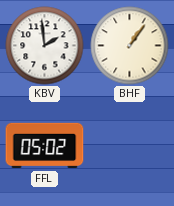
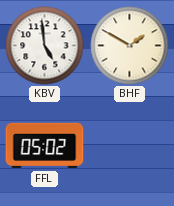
KBV: 1:59 -> 4:59
BHF: 1:06 -> 1:50
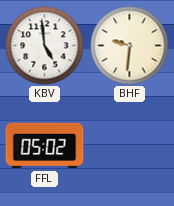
BHF: 1:50 -> 9:31
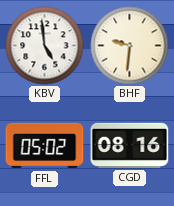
CGD: none -> 08:16
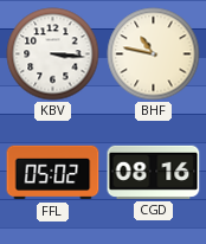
KBV: 4:59 -> 3:16
BHF: 9:31 -> 10:47
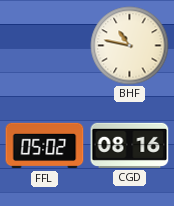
KBV: 3:16 -> none
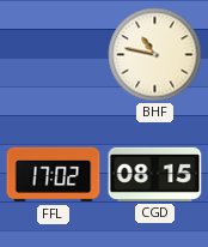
FFL: 05:02 -> 17:02
CGD: 08:16 -> 08:15
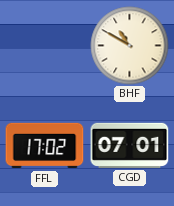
BHF: 10:47 -> 10:50
CGD: 08:15 -> 07:01
